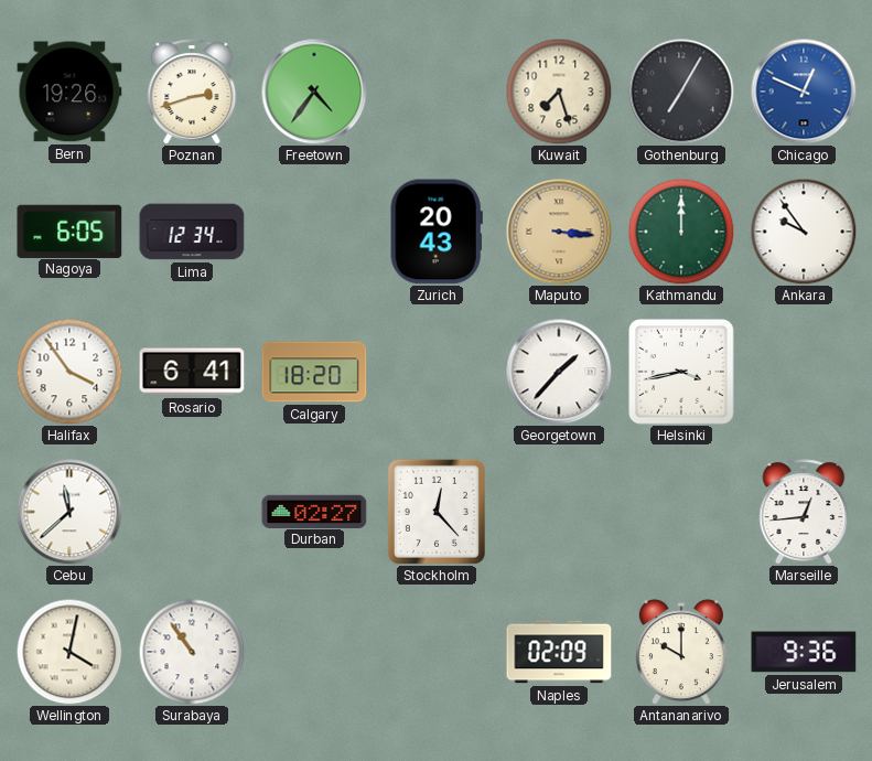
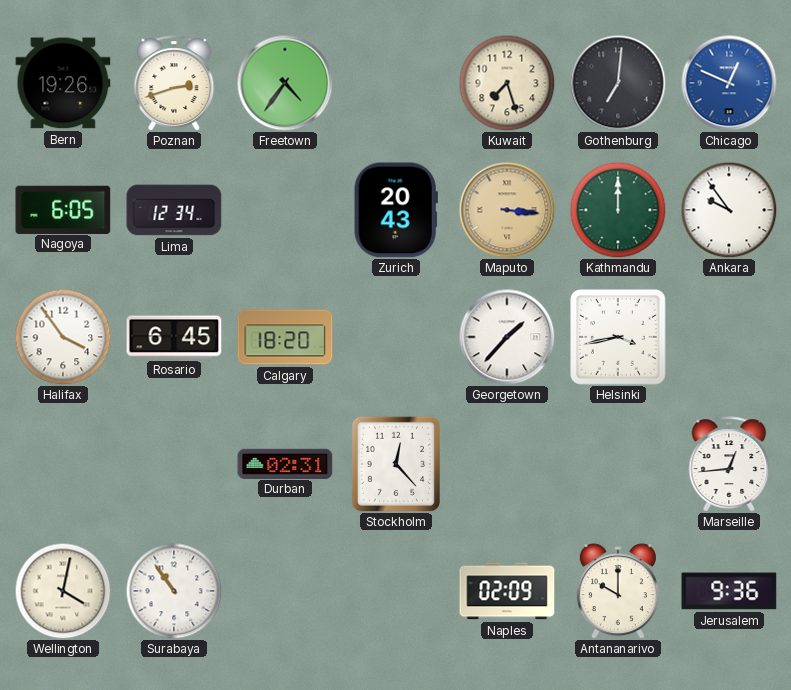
Gothenburg: 7:05 -> 7:01
Rosario: 6:41 -> 6:45
Cebu: 11:38 -> none
Durban: 02:27 -> 02:31
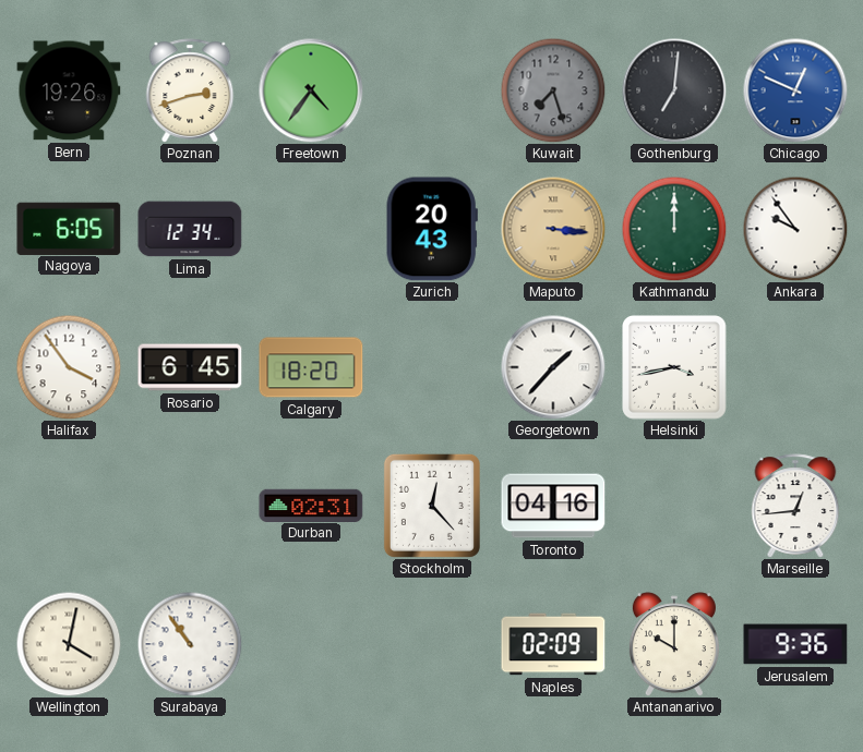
Kuwait dial: cream -> grey
Toronto: none -> 04:16
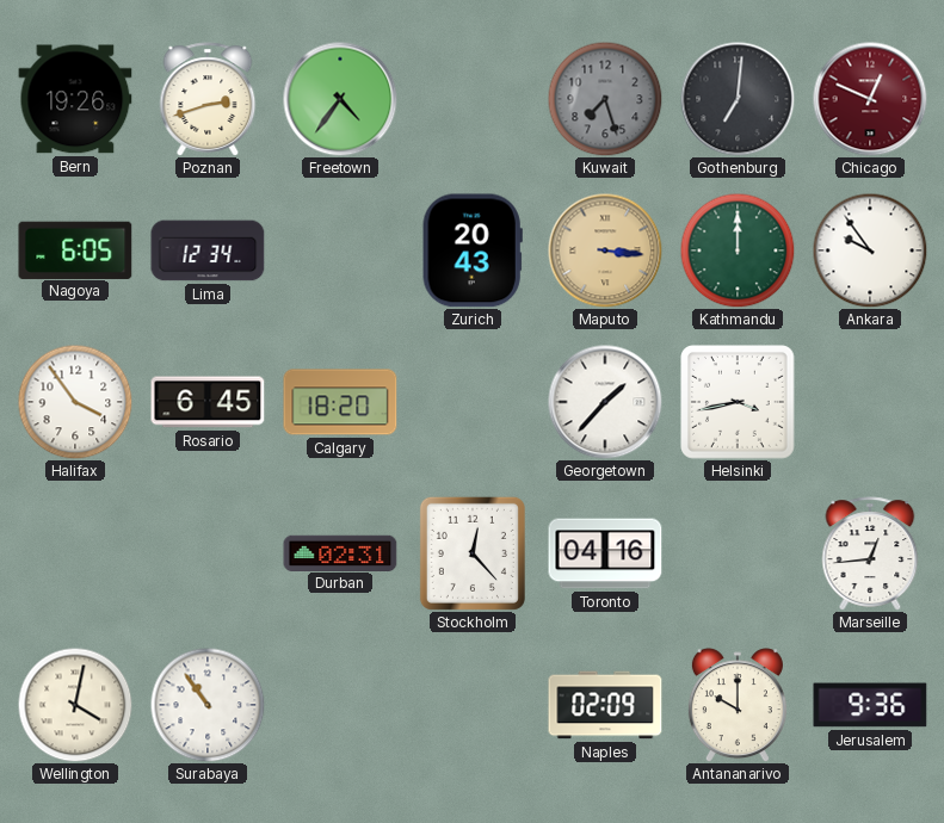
Chicago dial: blue -> burgundy
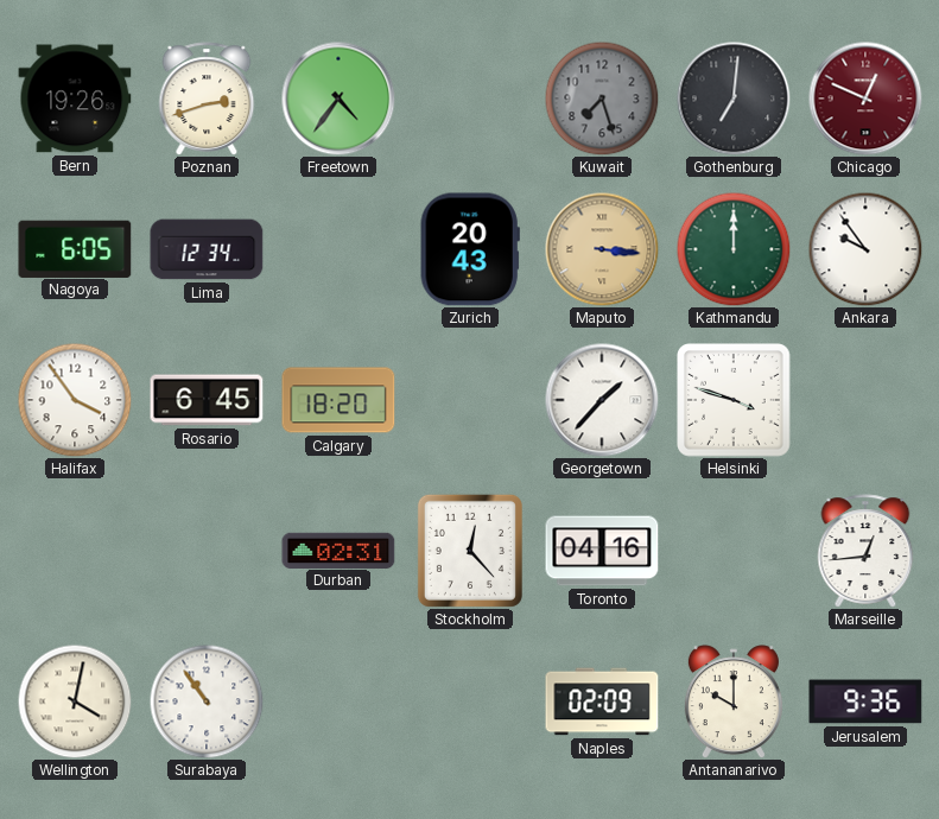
Helsinki: 3:43 -> 3:48
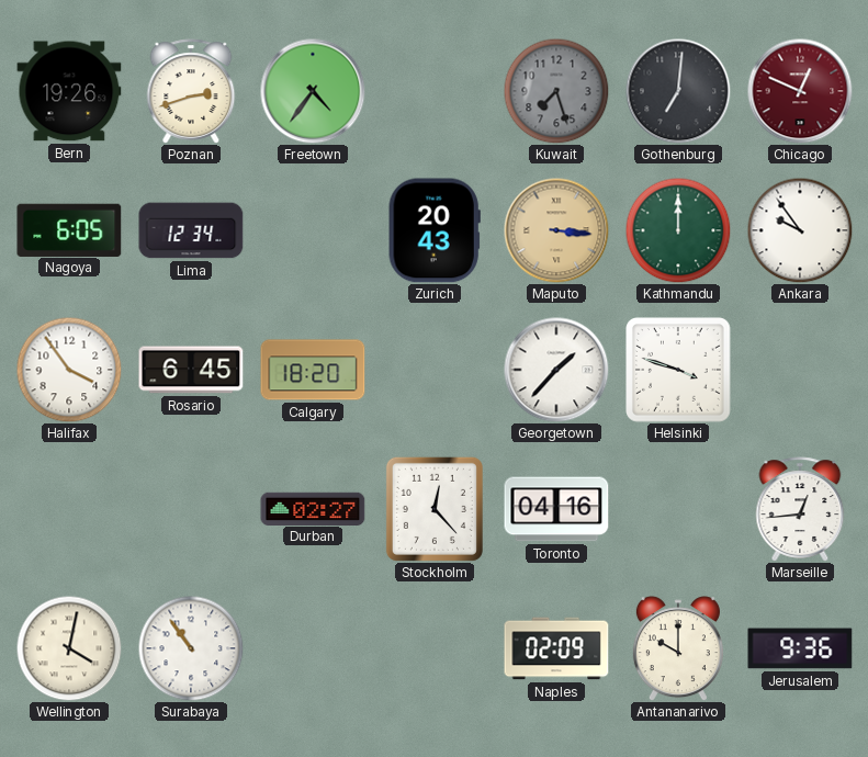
Durban: 02:31 -> 02:27
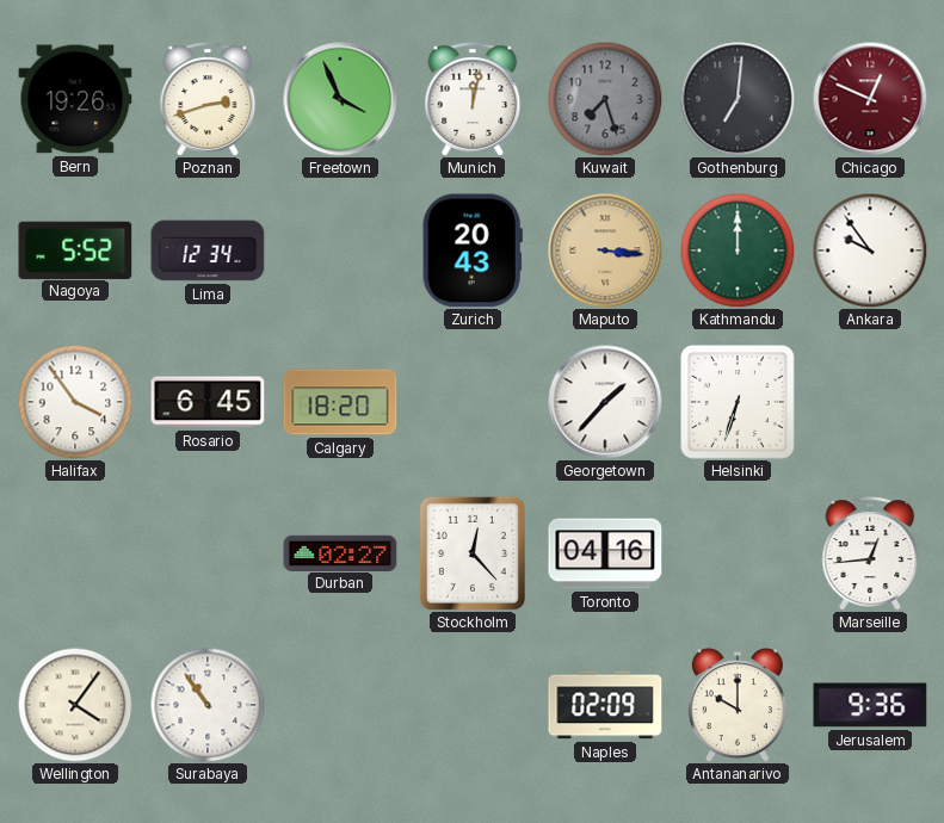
Freetown: 4:36 -> 3:56
Munich: none -> 12:02
Nagoya: 6:05 -> 5:52
Helsinki: 3:48 -> 6:33
Wellington: 4:02 -> 4:06
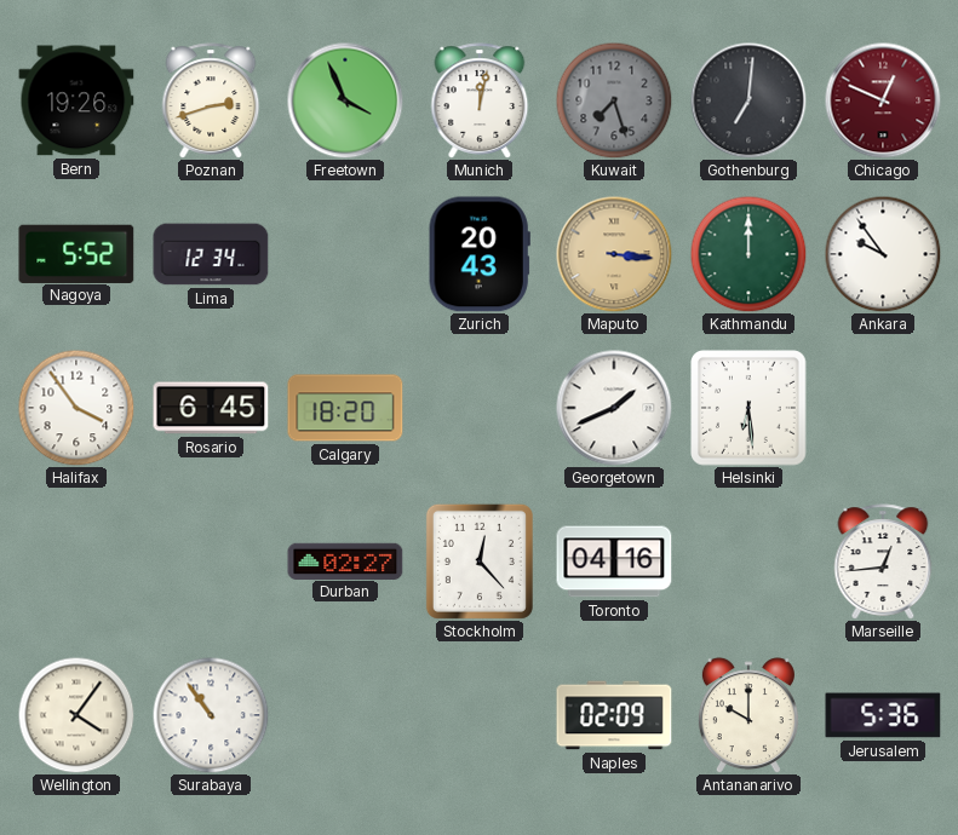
Georgetown: 1:37 -> 1:41
Helsinki: 6:33 -> 6:29
Jerusalem: 9:36 -> 5:36
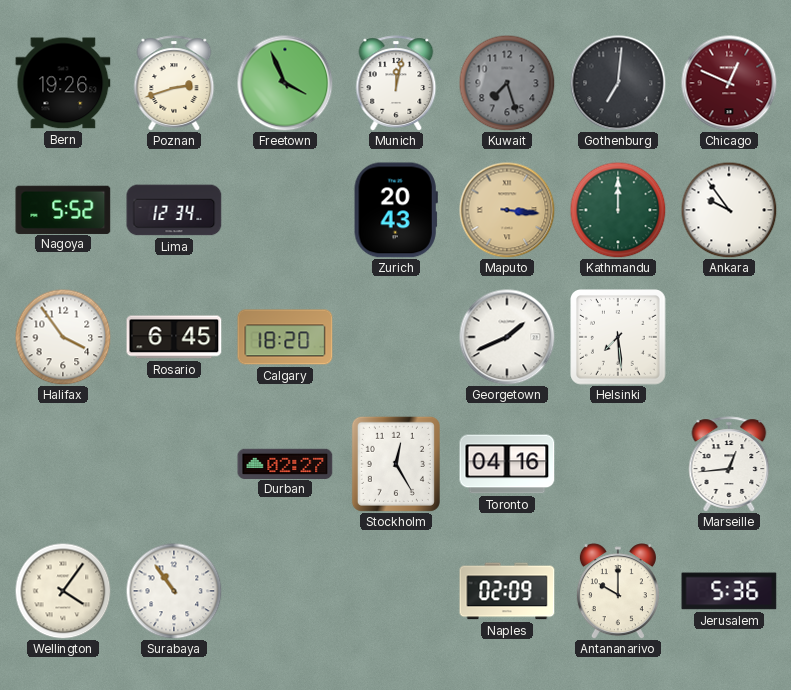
Helsinki: 6:29 -> 7:29
Stockholm: 12:23 -> 12:25
